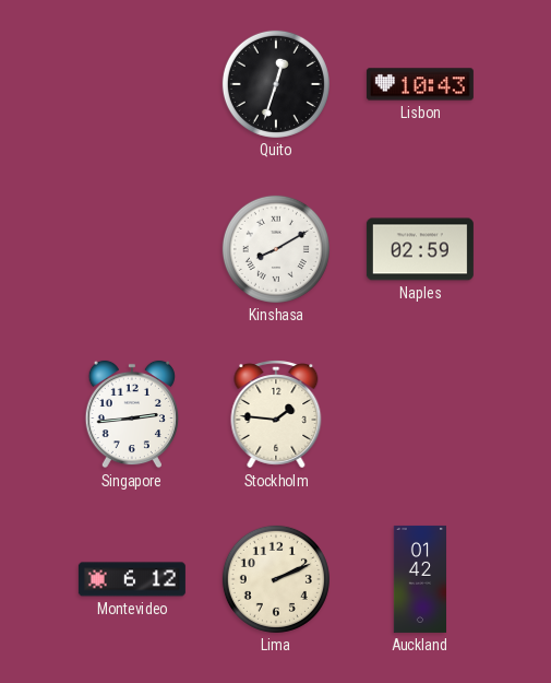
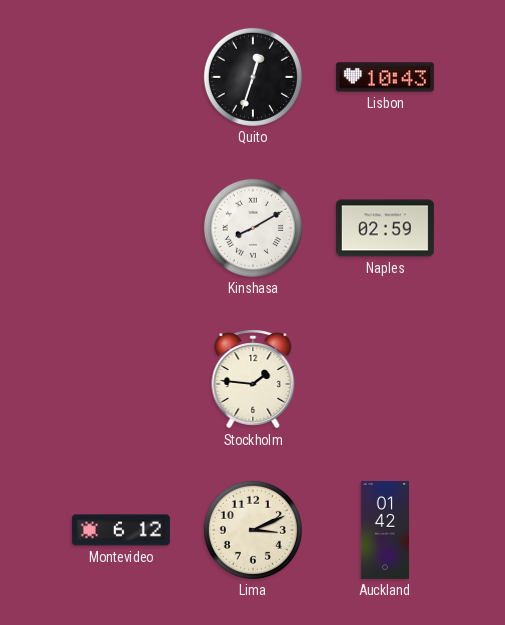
Singapore: 2:44 -> none
Lima: 2:11 -> 3:11
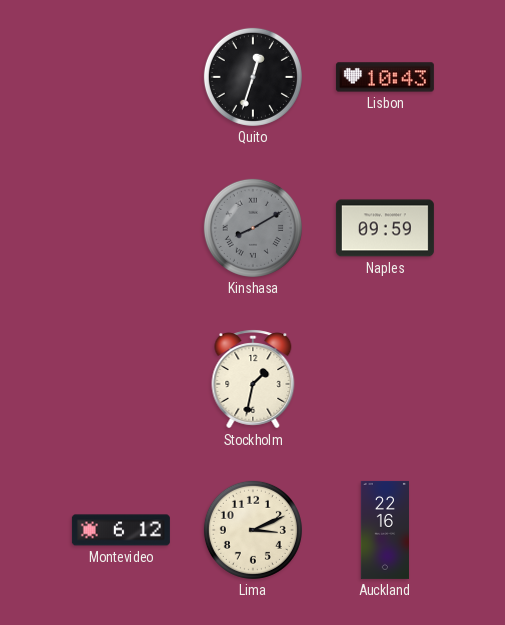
Kinshasa dial: white -> grey
Naples: 02:59 -> 09:59
Stockholm: 1:46 -> 1:32
Auckland: 01:42 -> 22:16
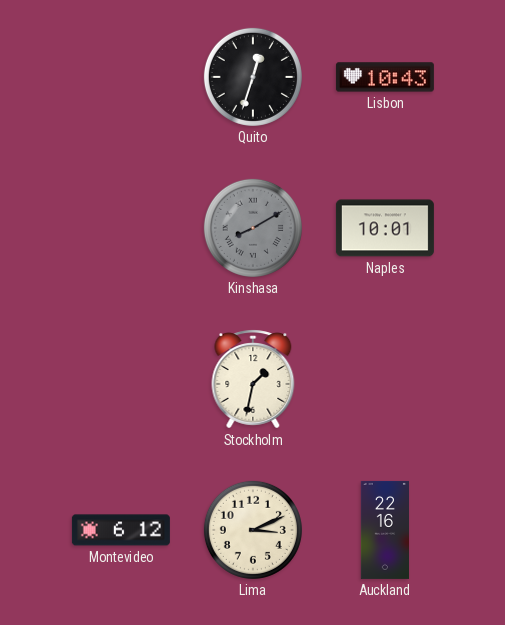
Naples: 09:59 -> 10:01
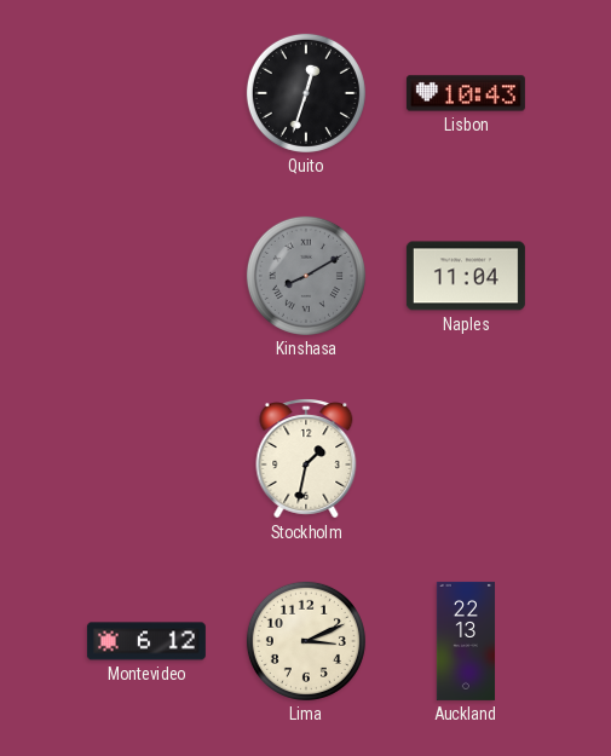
Naples: 10:01 -> 11:04
Auckland: 22:16 -> 22:13
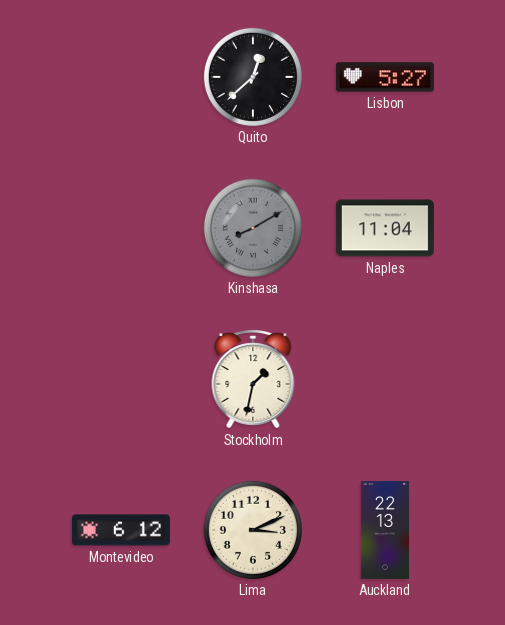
Quito: 12:33 -> 12:38
Lisbon: 10:43 -> 5:27
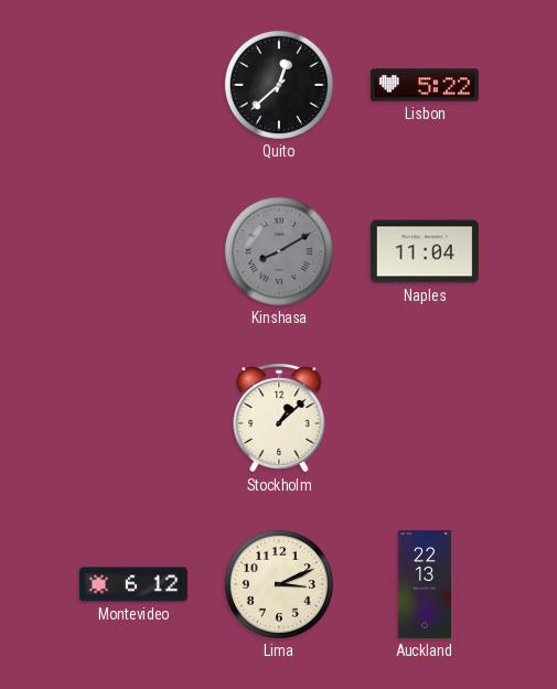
Lisbon: 5:27 -> 5:22
Stockholm: 1:32 -> 1:08
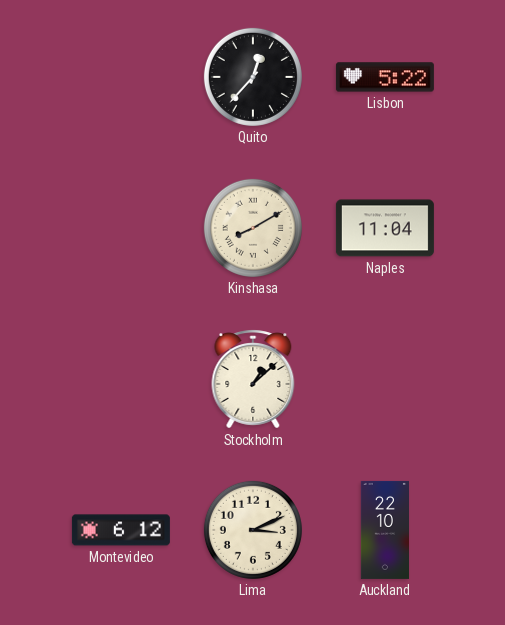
Quito: 12:38 -> 12:37
Kinshasa dial: grey -> cream
Auckland: 22:13 -> 22:10
